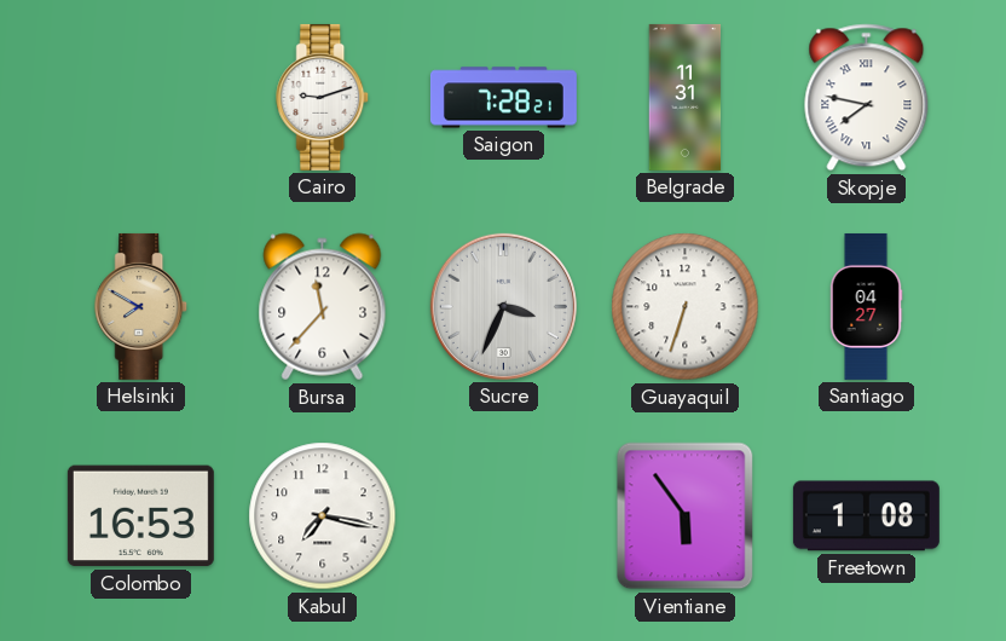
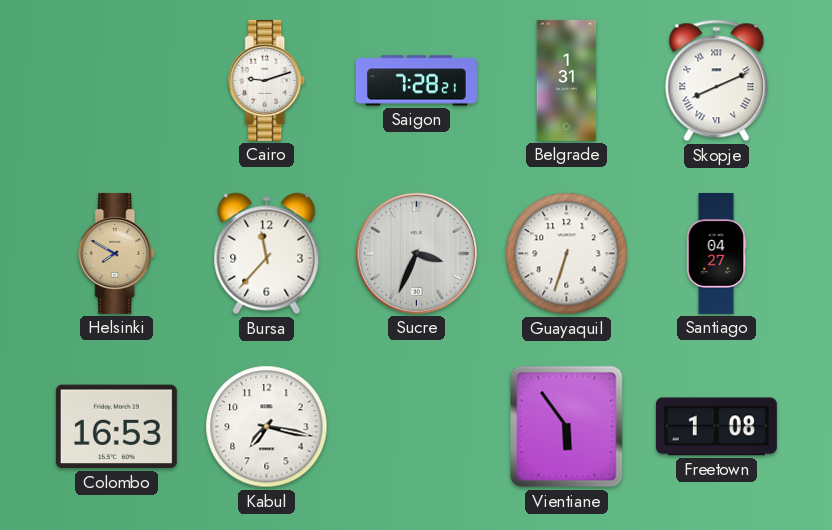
Belgrade: 11:31 -> 1:31
Skopje: 7:47 -> 8:11
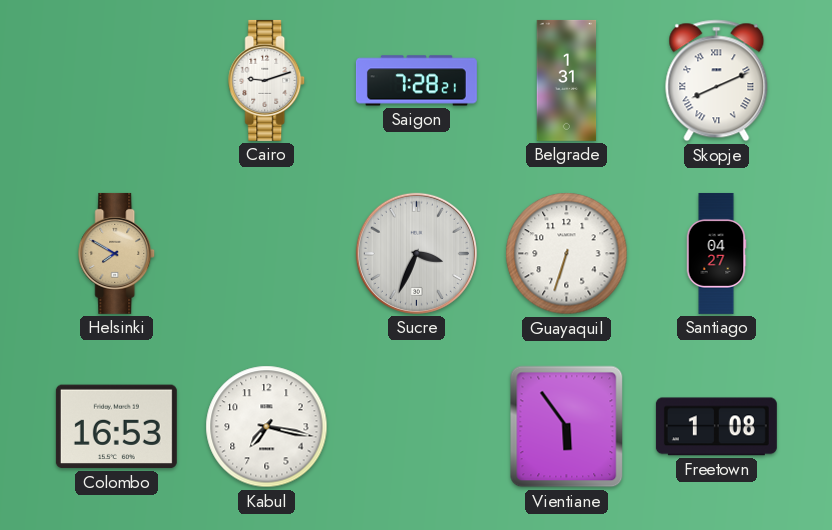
Bursa: 11:37 -> none
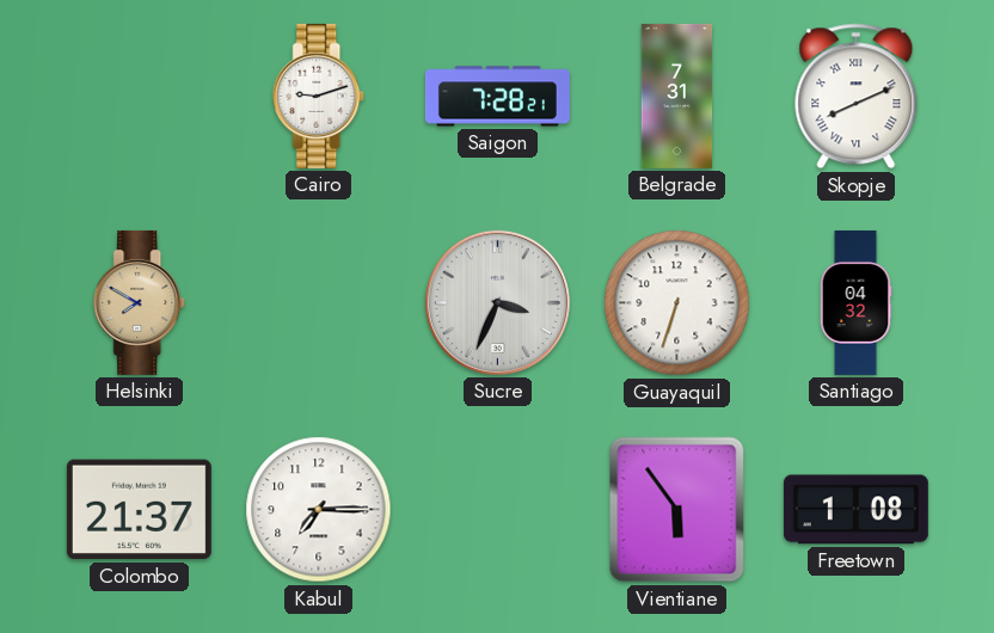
Belgrade: 1:31 -> 7:31
Santiago: 04:27 -> 04:32
Colombo: 16:53 -> 21:37
Kabul: 7:17 -> 7:15
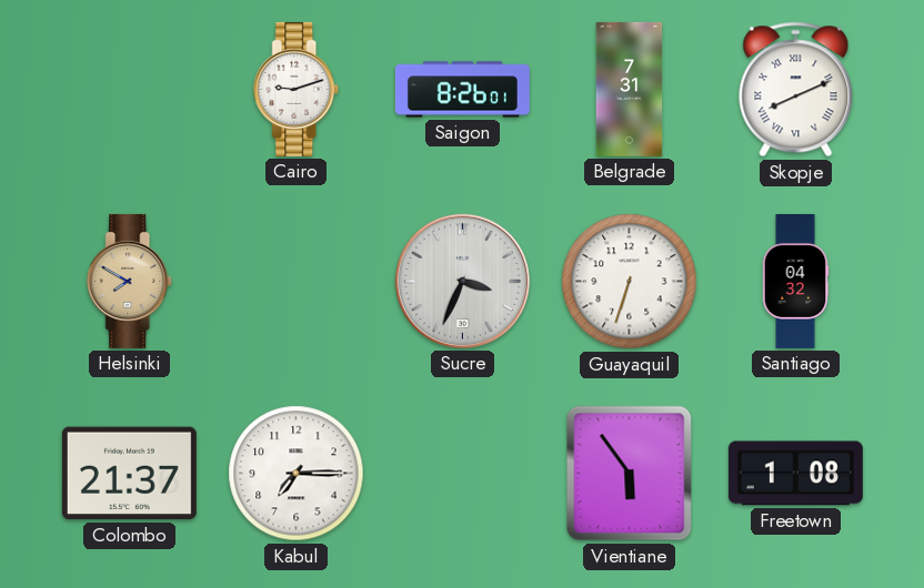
Saigon: 7:28 -> 8:26
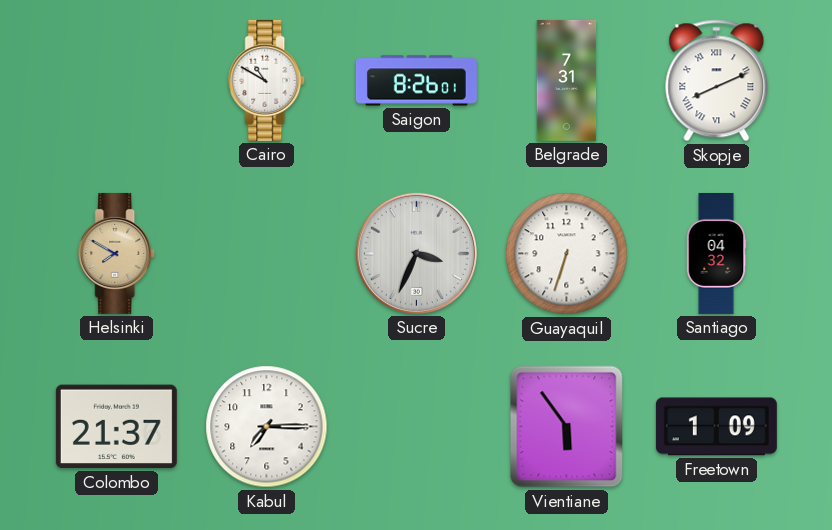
Cairo: 9:12 -> 10:50
Freetown: 1:08 -> 1:09
